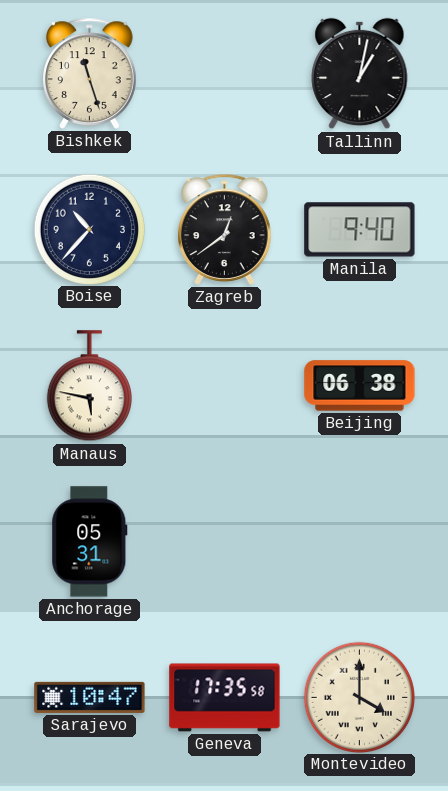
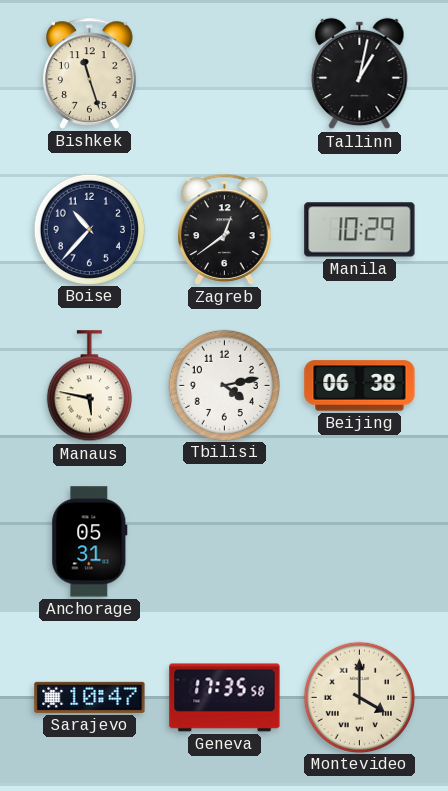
Manila: 9:40 -> 10:29
Tbilisi: none -> 4:13
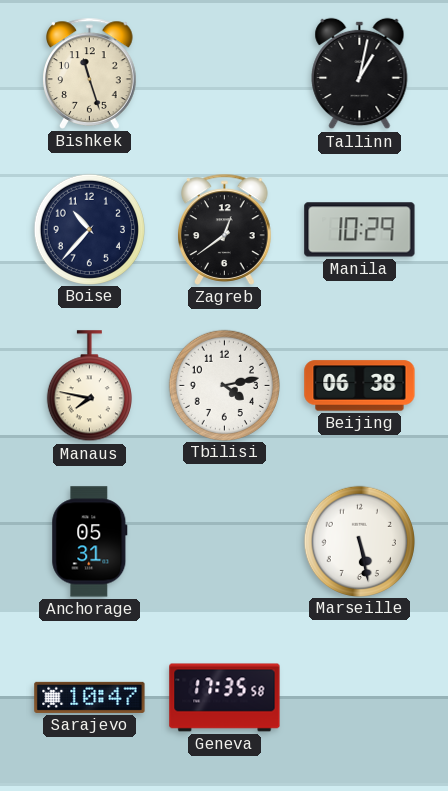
Manaus: 5:47 -> 7:47
Marseille: none -> 5:28
Montevideo: 4:00 -> none
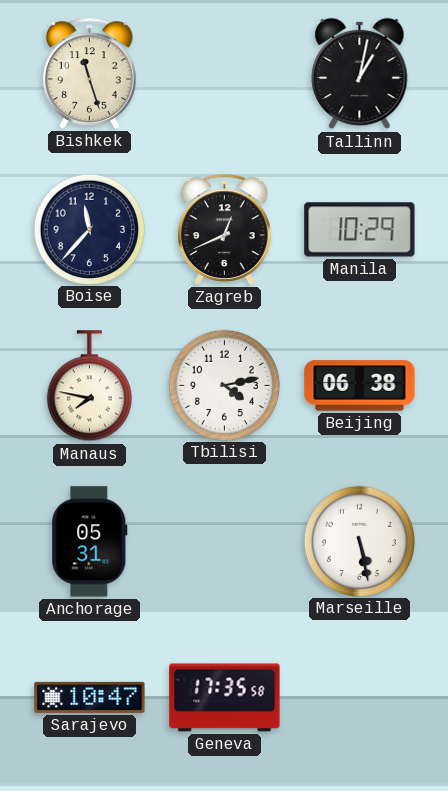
Boise: 10:37 -> 11:37
Zagreb: 12:39 -> 12:41
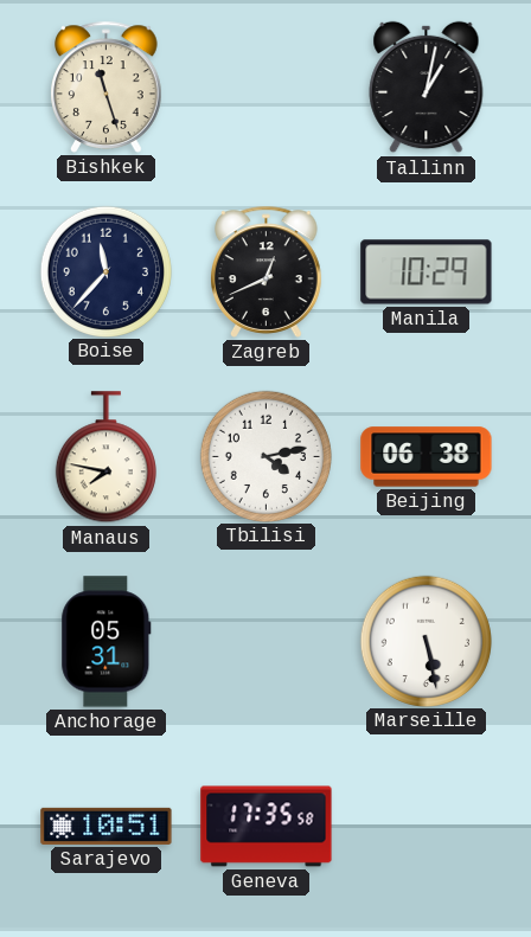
Sarajevo: 10:47 -> 10:51
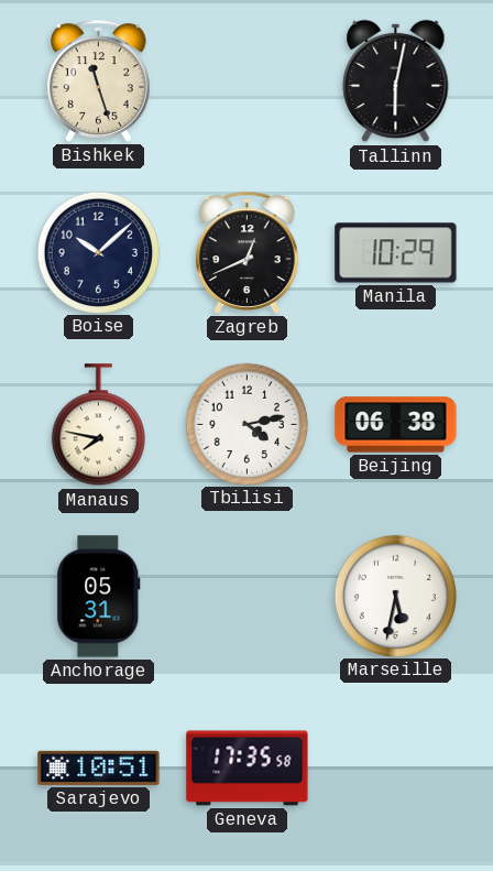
Tallinn: 1:02 -> 6:02
Boise: 11:37 -> 10:08
Marseille: 5:28 -> 5:32
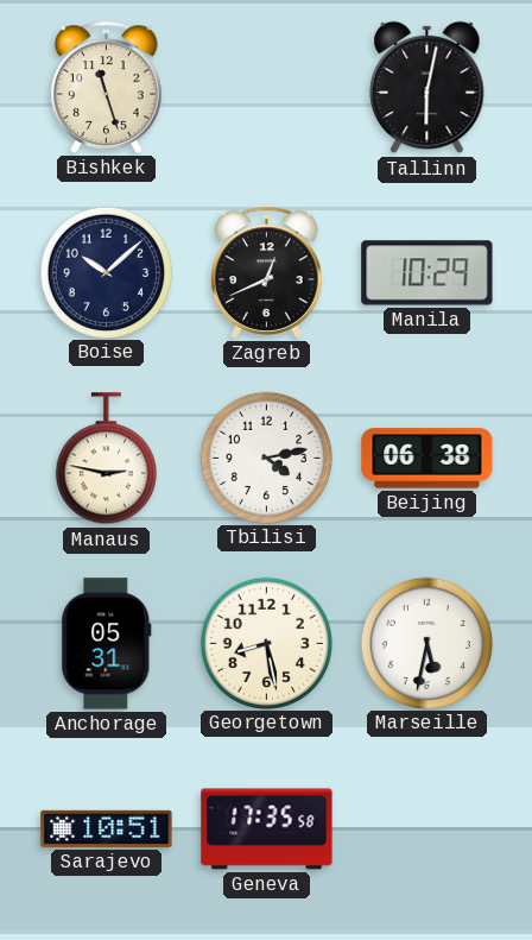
Manaus: 7:47 -> 2:47
Georgetown: none -> 8:28
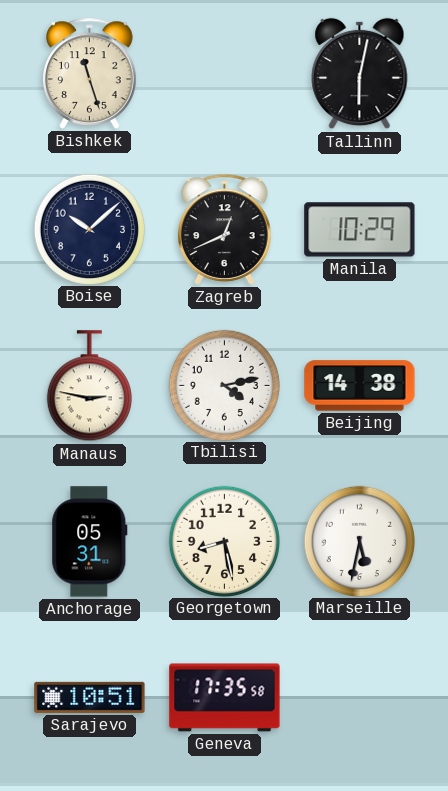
Beijing: 06:38 -> 14:38
